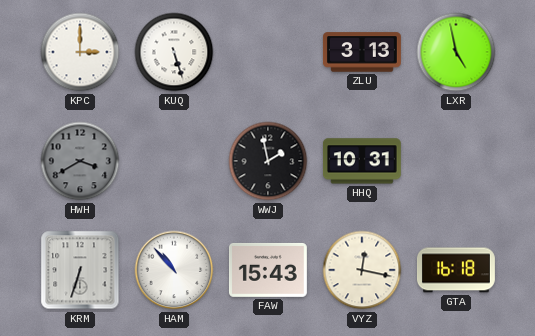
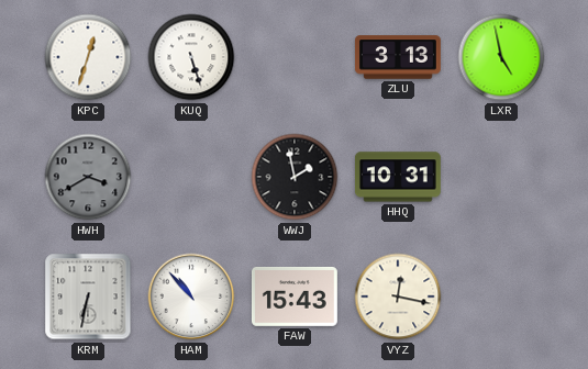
KPC: 3:00 -> 12:33
KRM: 6:33 -> 6:32
GTA: 16:18 -> none
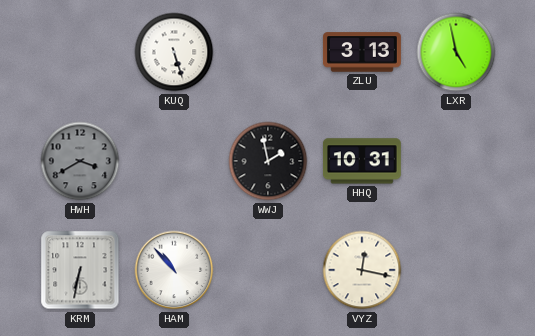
KPC: 12:33 -> none
FAW: 15:43 -> none
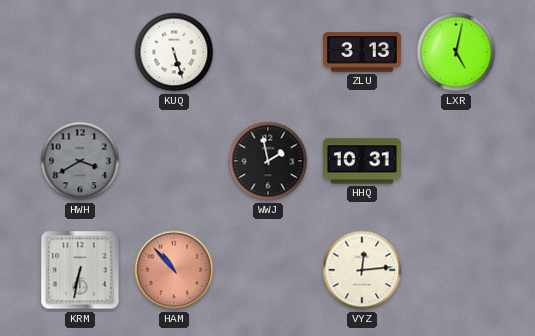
LXR: 4:58 -> 5:02
HAM dial: white -> salmon
VYZ: 12:17 -> 12:14
